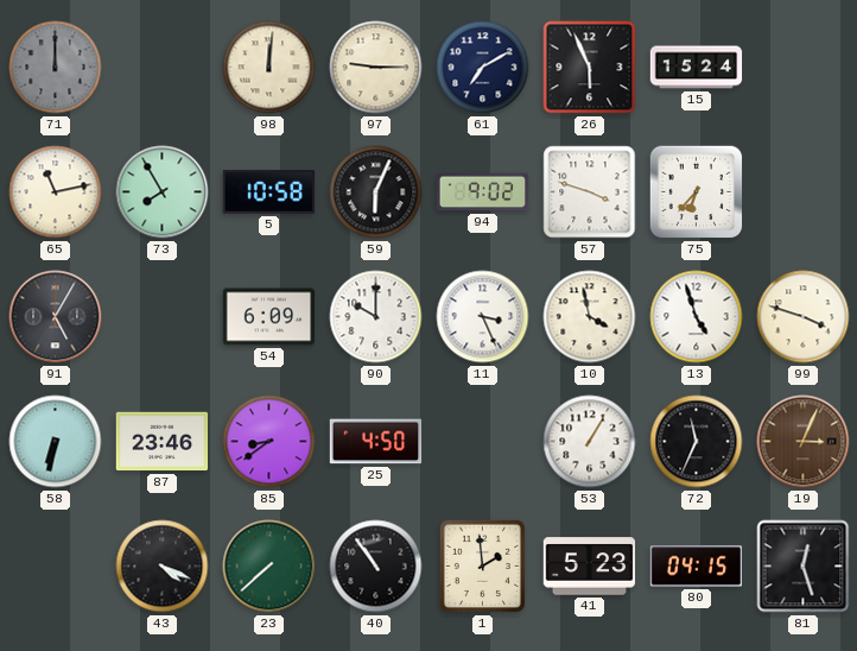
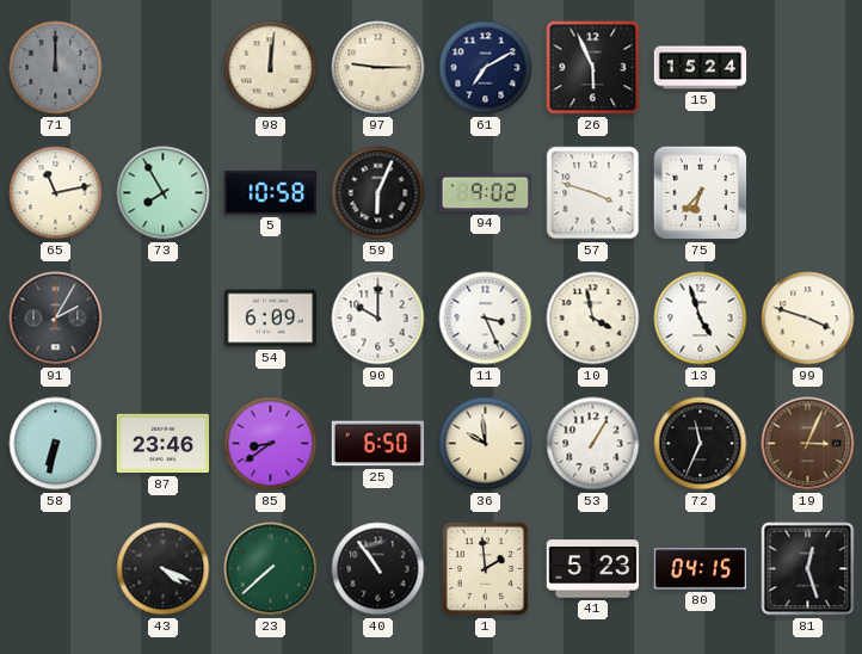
91: 5:05 -> 2:05
25: 4:50 -> 6:50
36: none -> 9:59
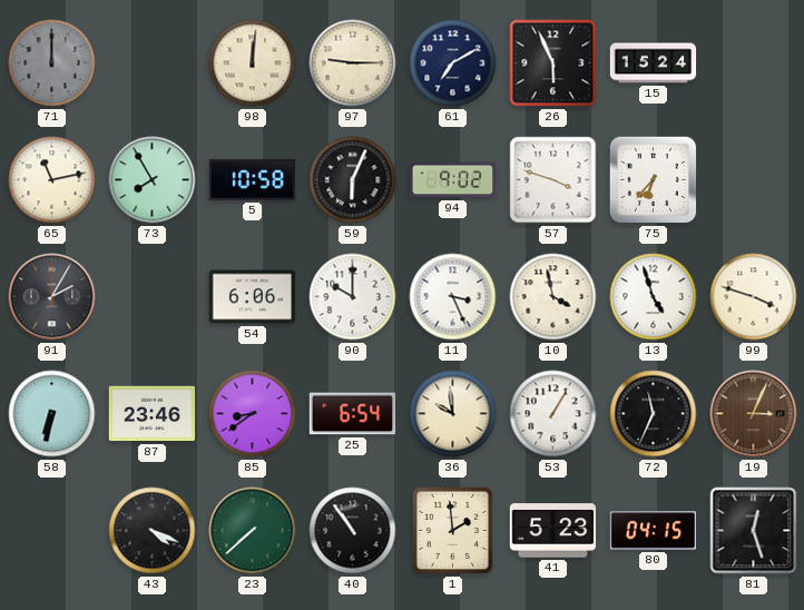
54: 6:09 -> 6:06
25: 6:50 -> 6:54
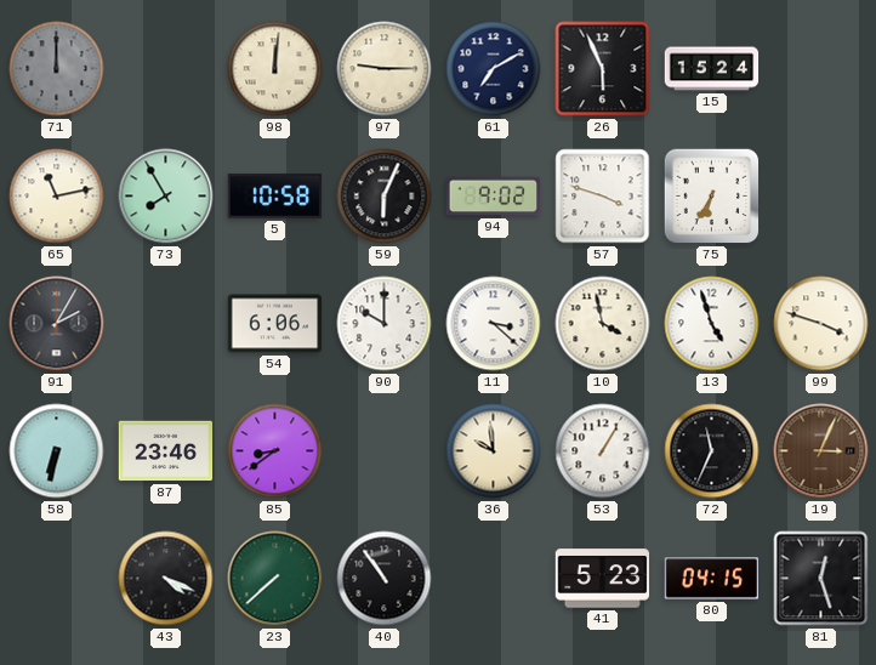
75: 6:37 -> 6:35
11: 3:26 -> 3:22
25: 6:54 -> none
1: 1:59 -> none
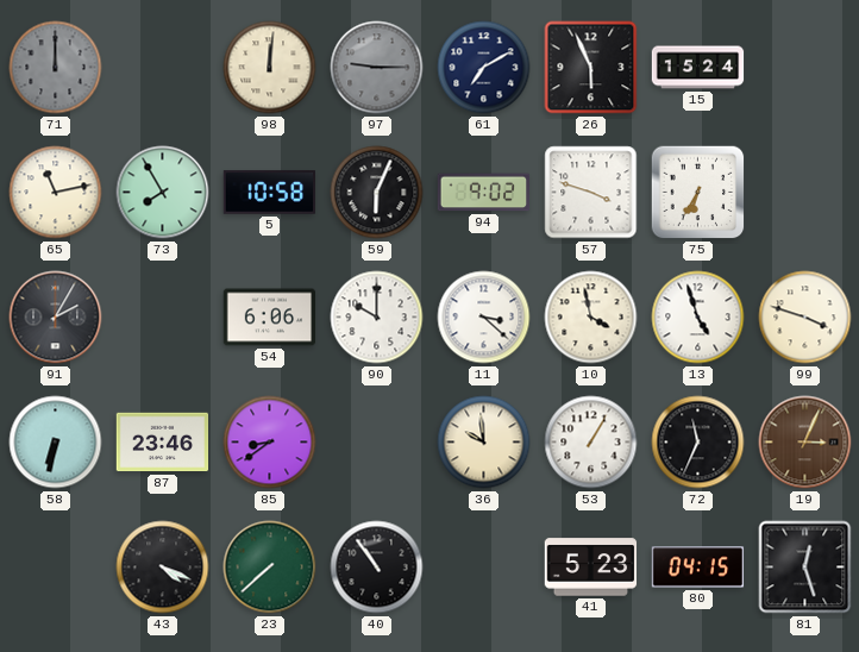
97 dial: cream -> grey
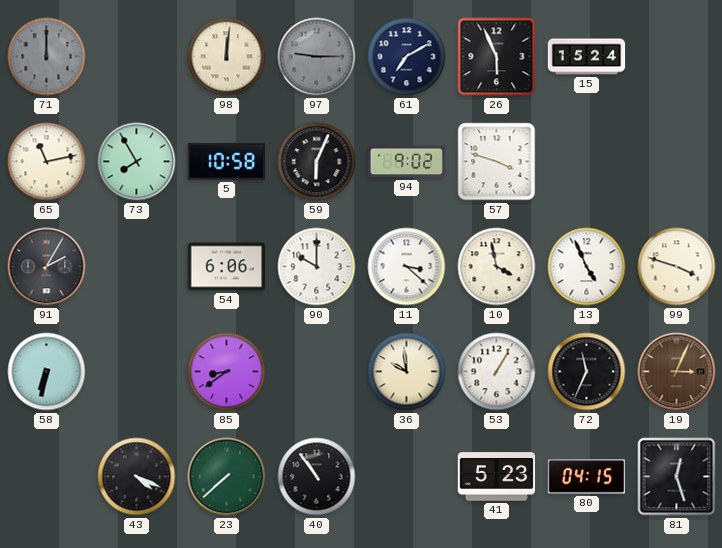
75: 6:35 -> none
13: 4:57 -> 4:56
87: 23:46 -> none
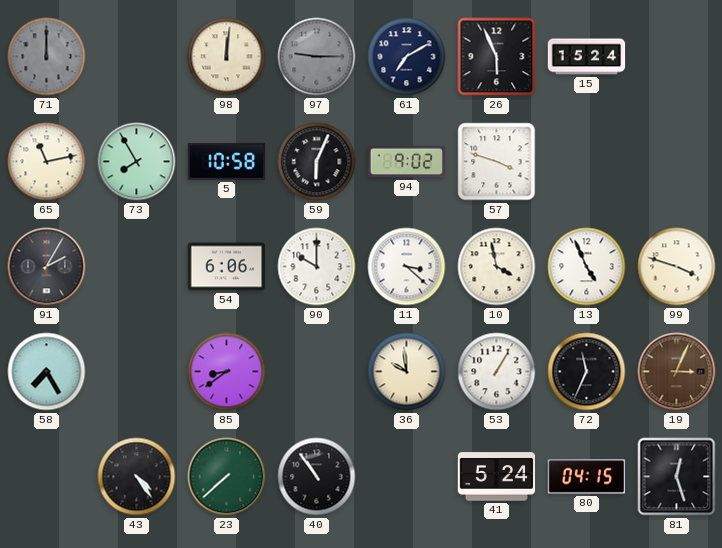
58: 6:32 -> 7:25
43: 4:19 -> 4:24
41: 5:23 -> 5:24
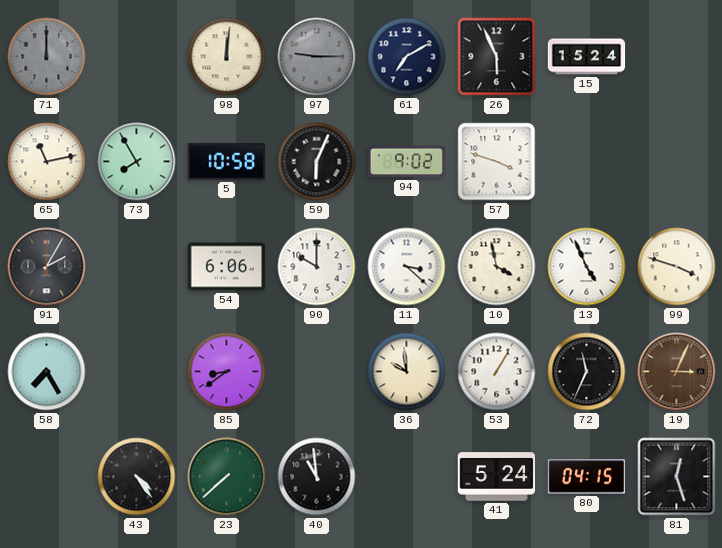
40: 10:54 -> 10:59
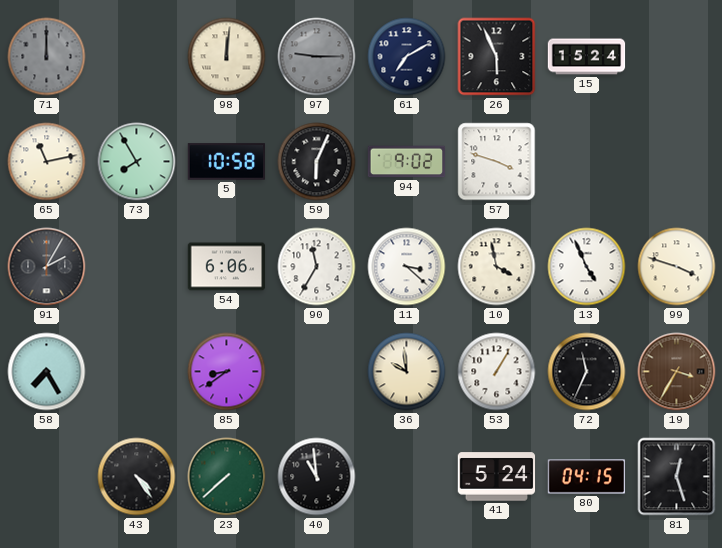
90: 10:00 -> 11:35
19: 3:04 -> 3:35
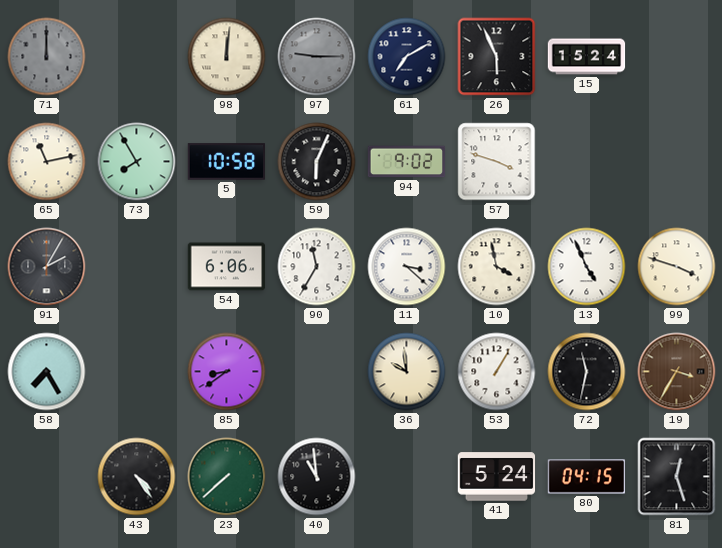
72: 11:34 -> 11:32
